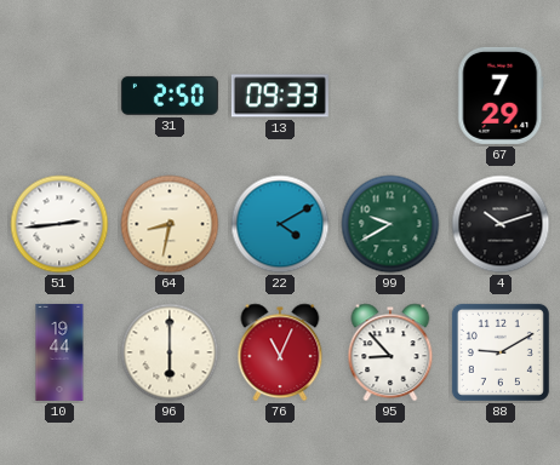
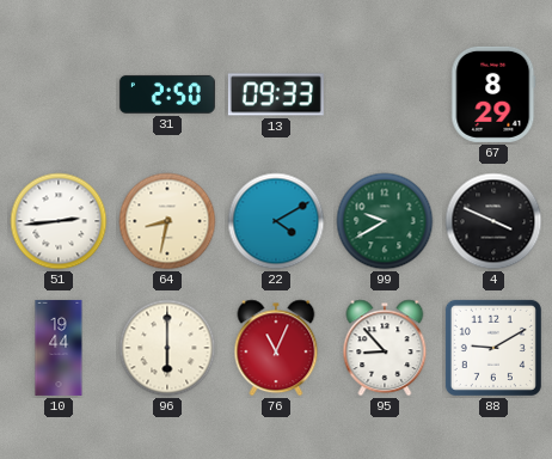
67: 7:29 -> 8:29
4: 10:12 -> 3:49
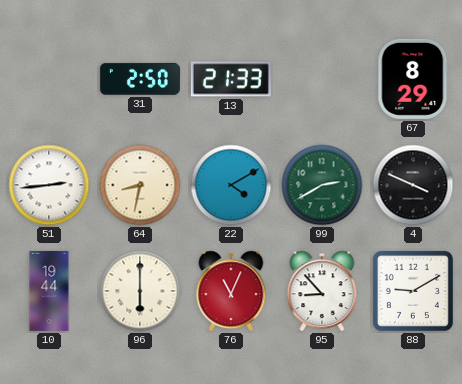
13: 09:33 -> 21:33
99: 9:40 -> 2:40
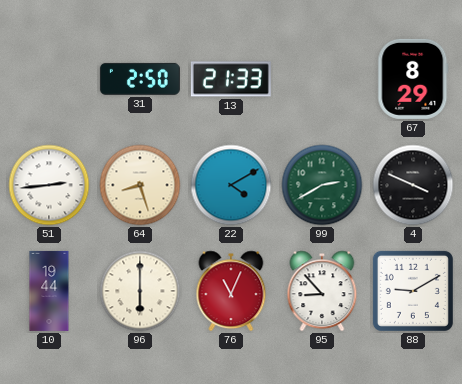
64: 8:32 -> 8:27
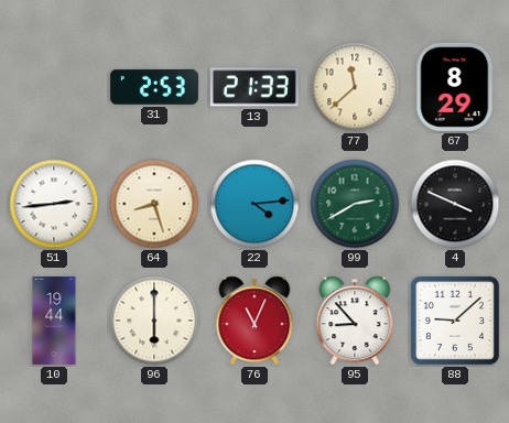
31: 2:50 -> 2:53
77: none -> 11:38
22: 4:10 -> 4:14
88: 9:10 -> 9:08
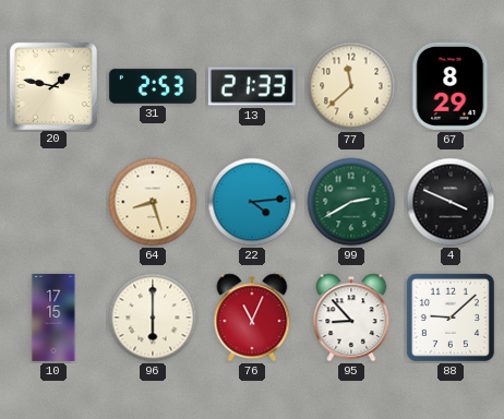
20: none -> 1:47
51: 2:44 -> none
10: 19:44 -> 17:15
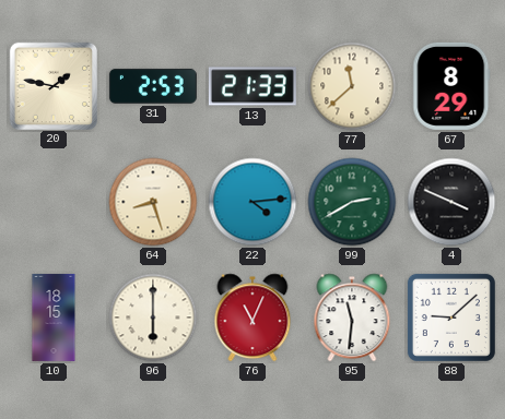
10: 17:15 -> 18:15
95: 8:53 -> 11:31
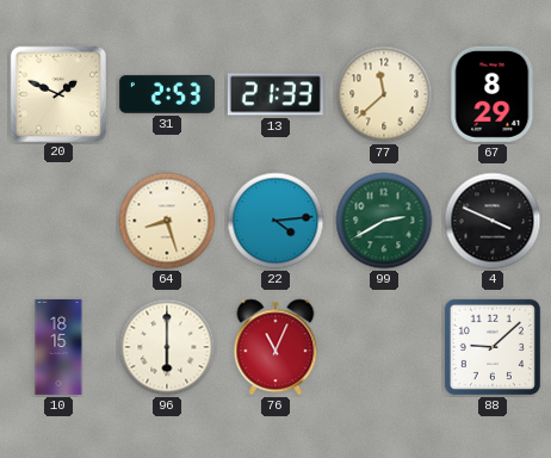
20: 1:47 -> 1:49
95: 11:31 -> none
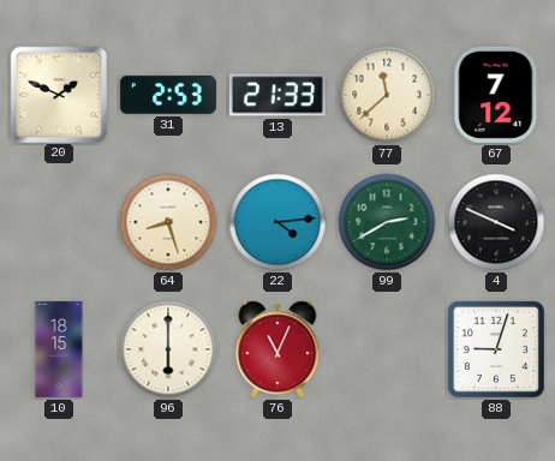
67: 8:29 -> 7:12
88: 9:08 -> 9:03
